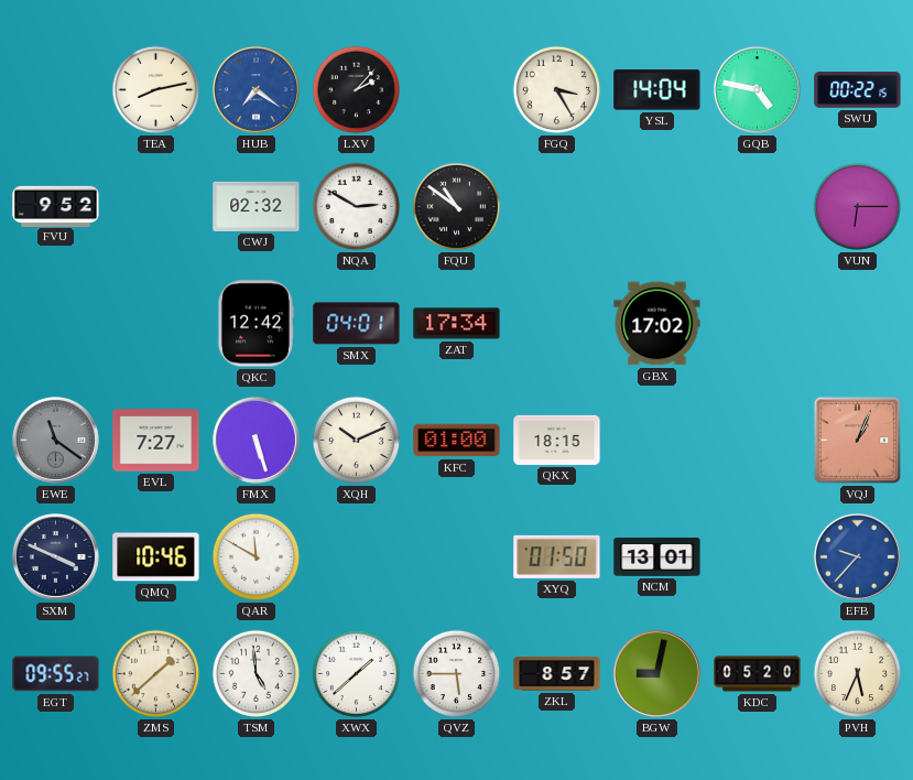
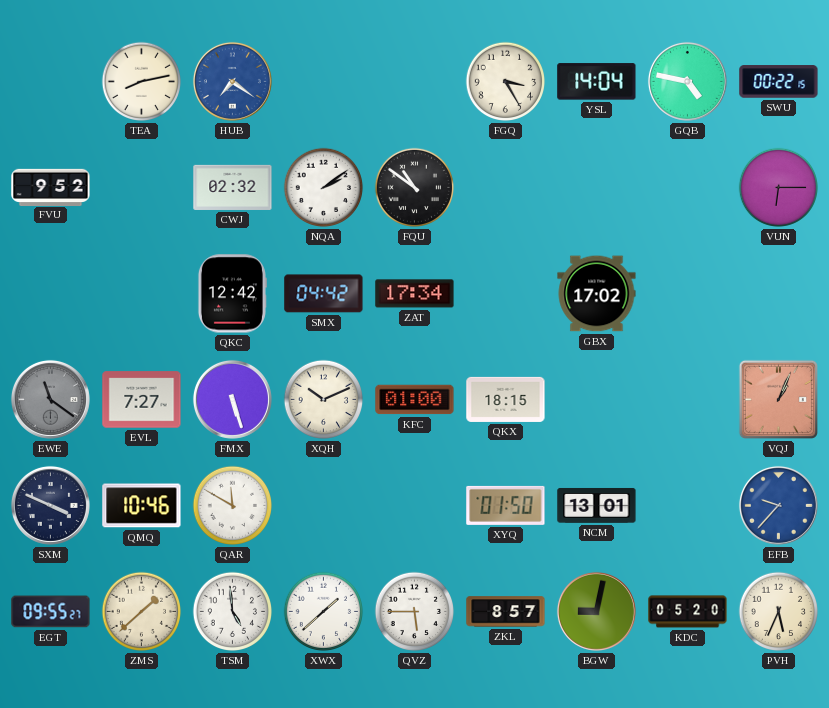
LXV: 2:07 -> none
NQA: 2:50 -> 2:09
SMX: 04:01 -> 04:42
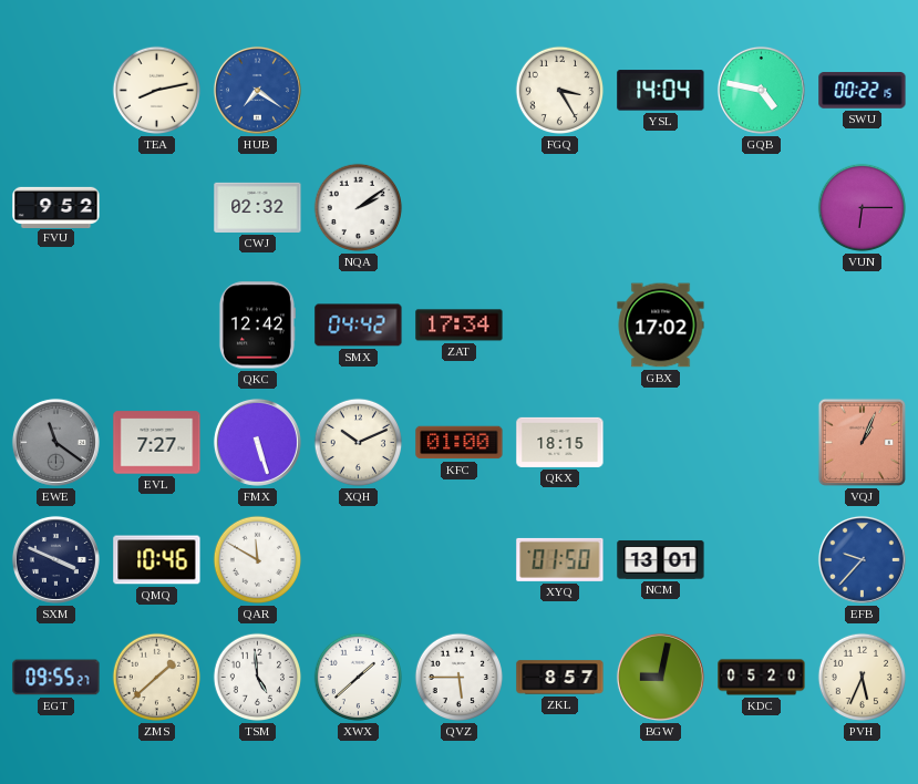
FQU: 10:51 -> none
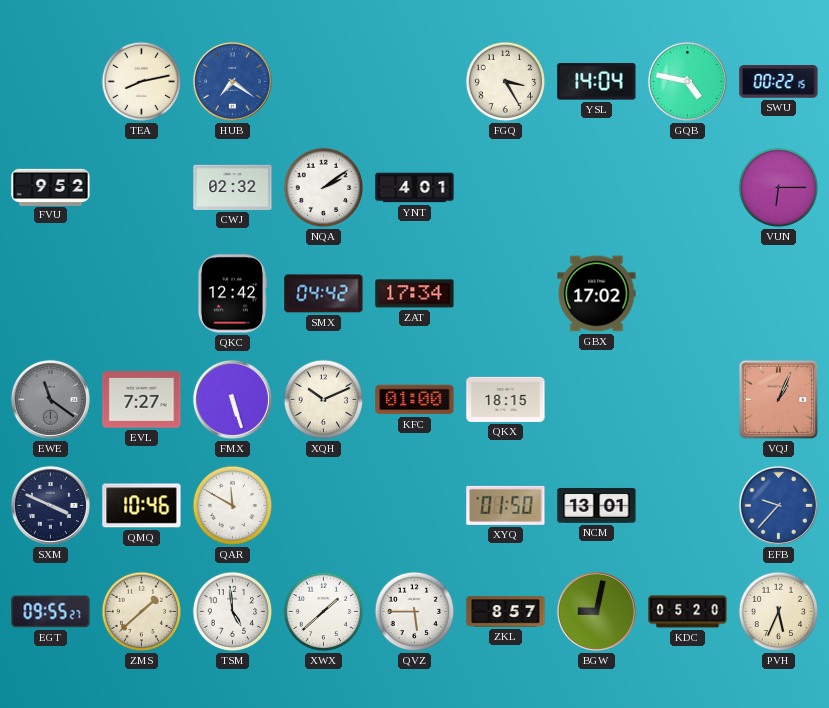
YNT: none -> 4:01
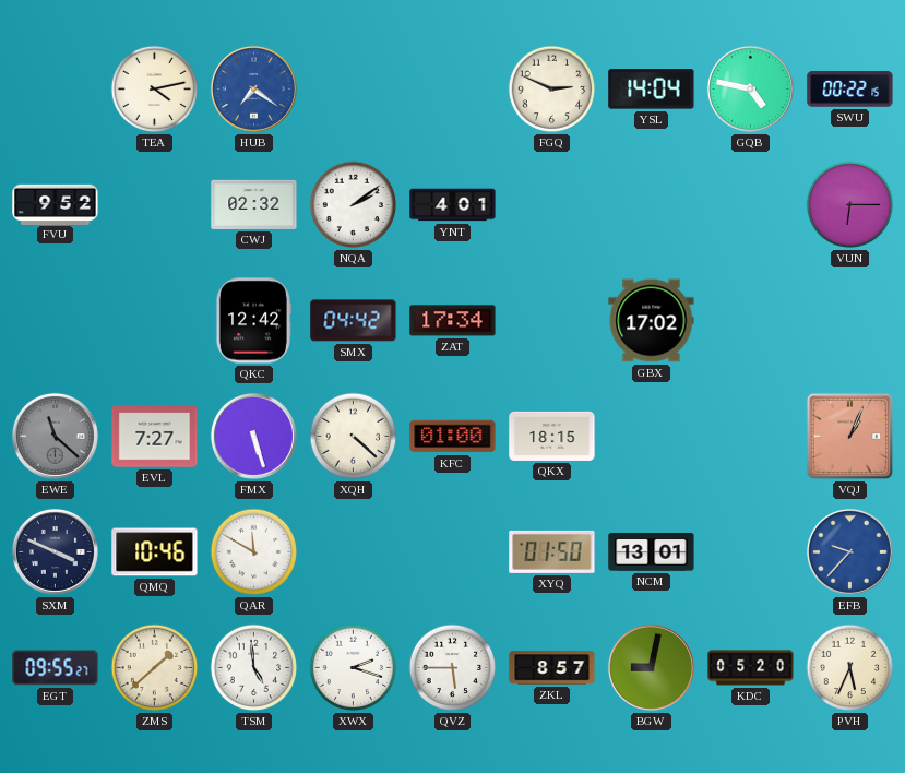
TEA: 8:13 -> 4:13
FGQ: 3:25 -> 2:49
EWE: 11:21 -> 11:22
XQH: 10:11 -> 4:22
XWX: 1:38 -> 2:18
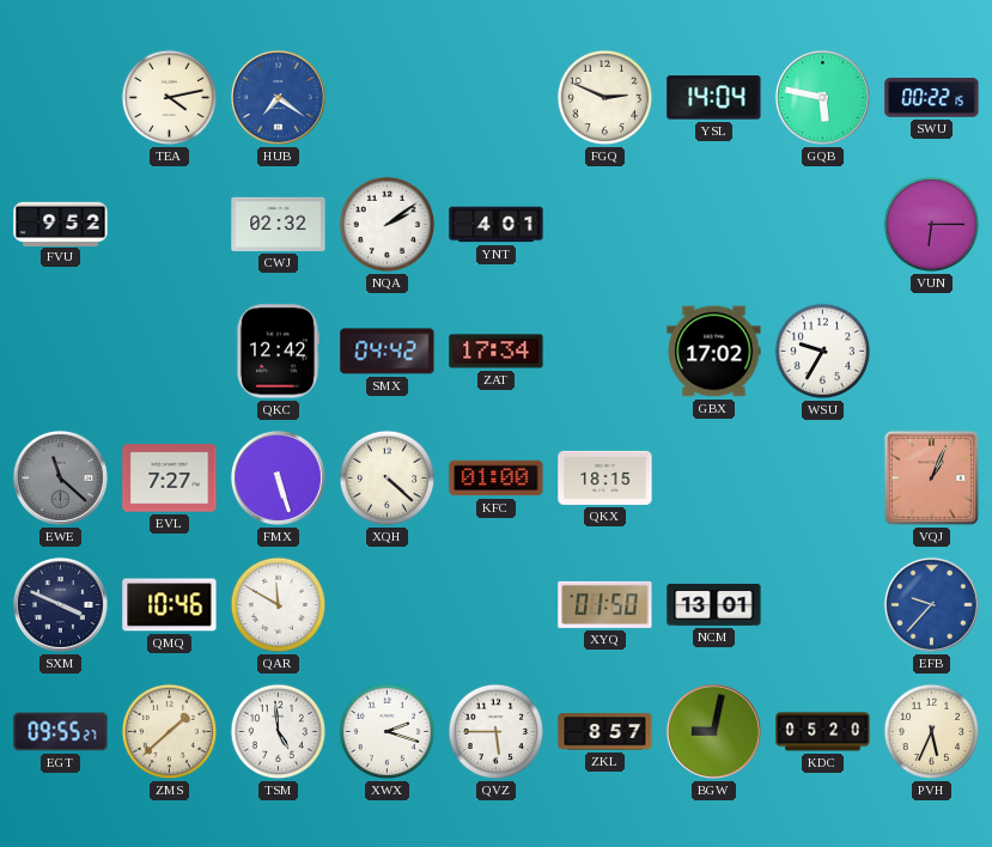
GQB: 4:47 -> 5:47
WSU: none -> 9:35
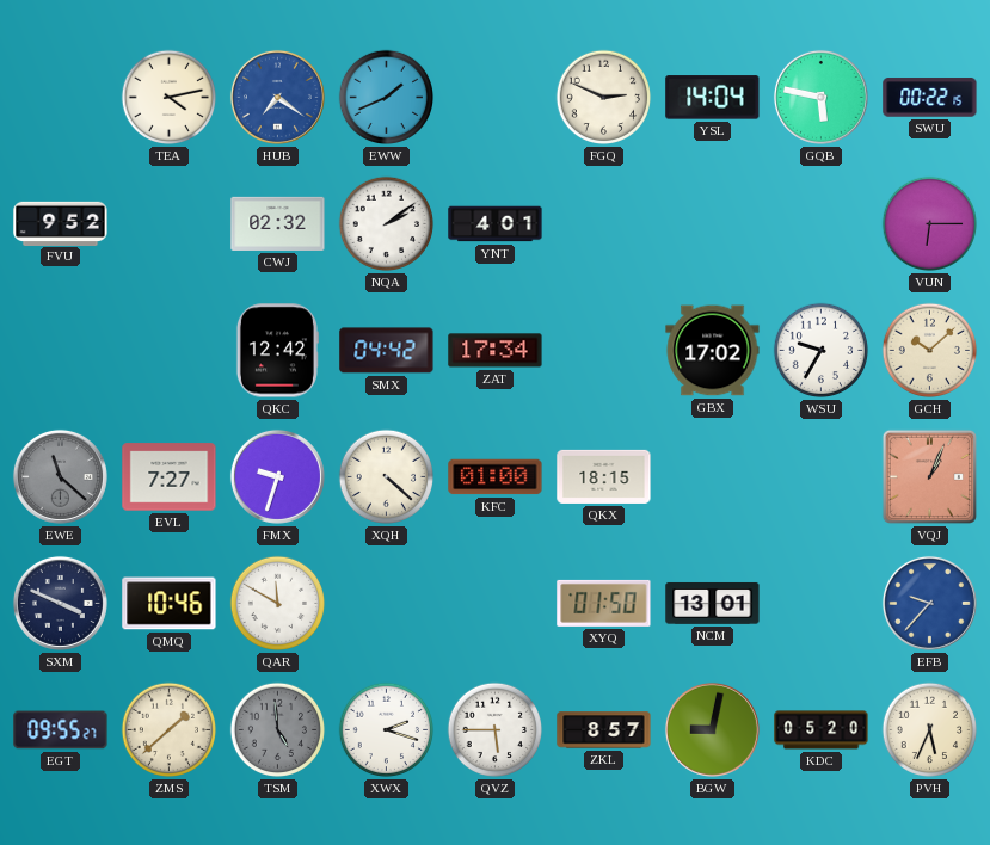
EWW: none -> 1:41
GCH: none -> 10:08
FMX: 5:27 -> 9:33
TSM dial: white -> grey
